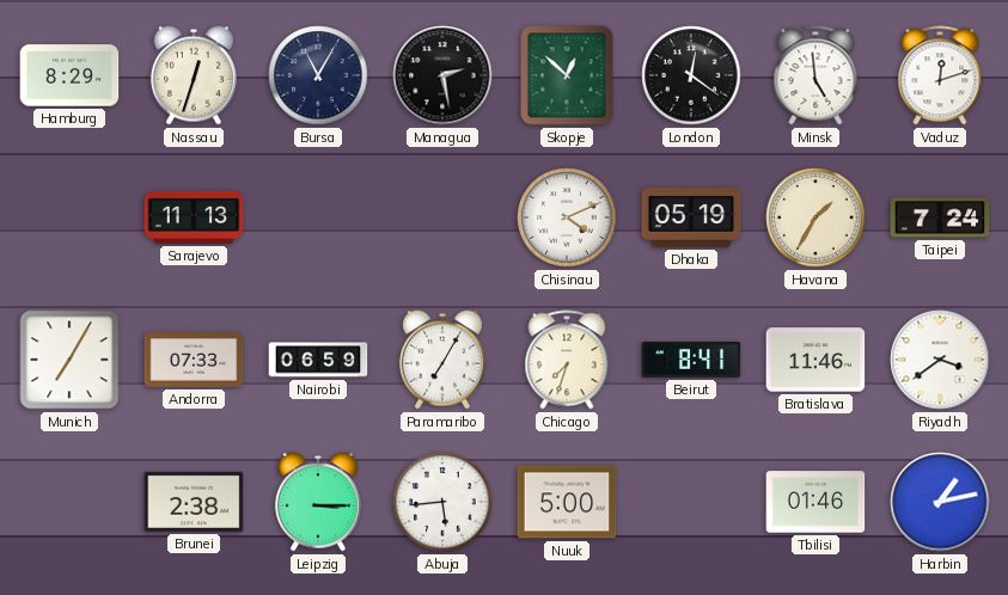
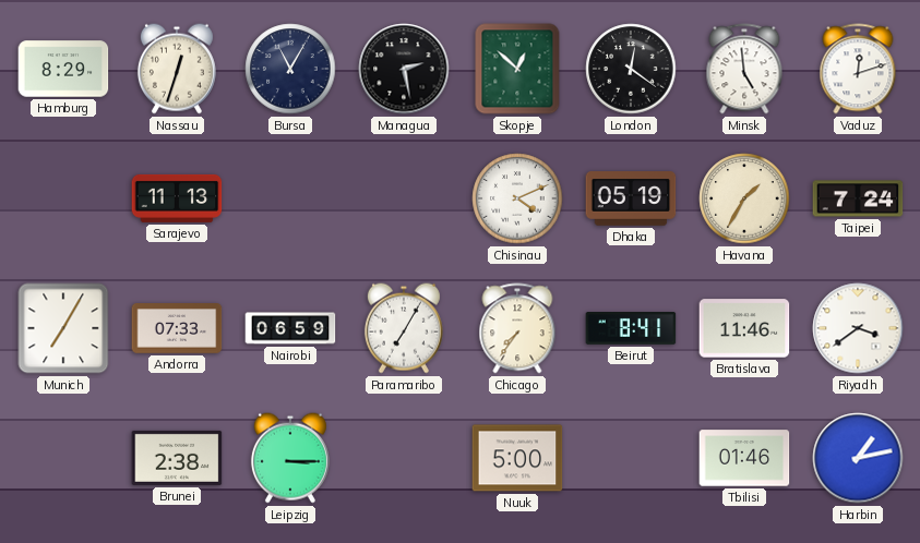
Chicago: 7:33 -> 7:36
Abuja: 5:44 -> none
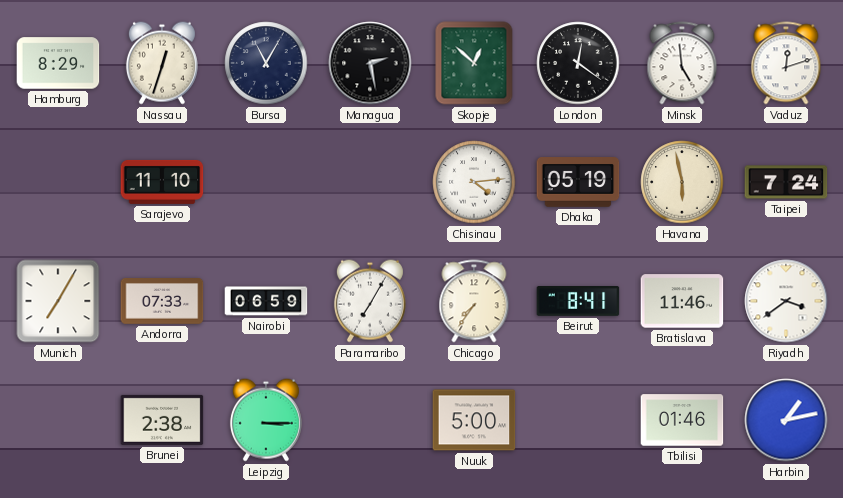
Sarajevo: 11:13 -> 11:10
Chisinau: 4:11 -> 4:14
Havana: 1:35 -> 5:58
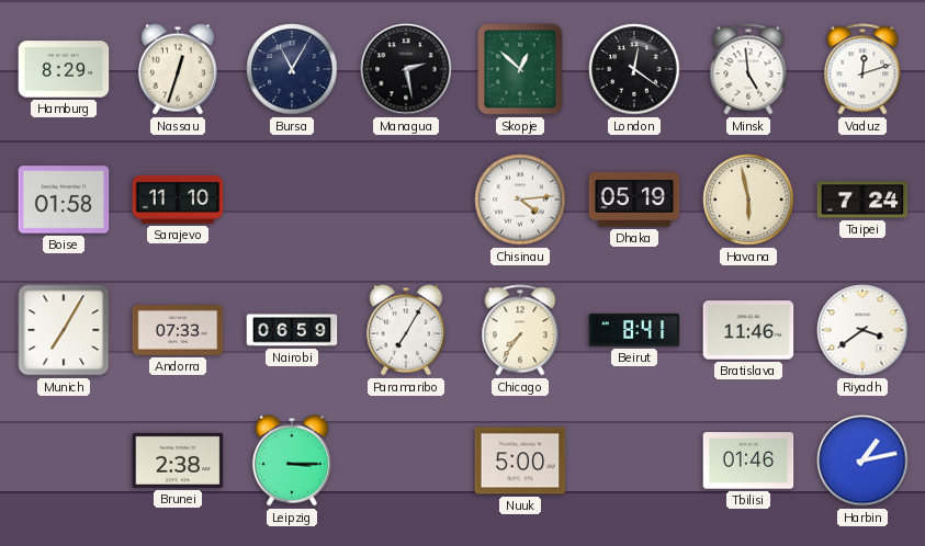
Boise: none -> 01:58
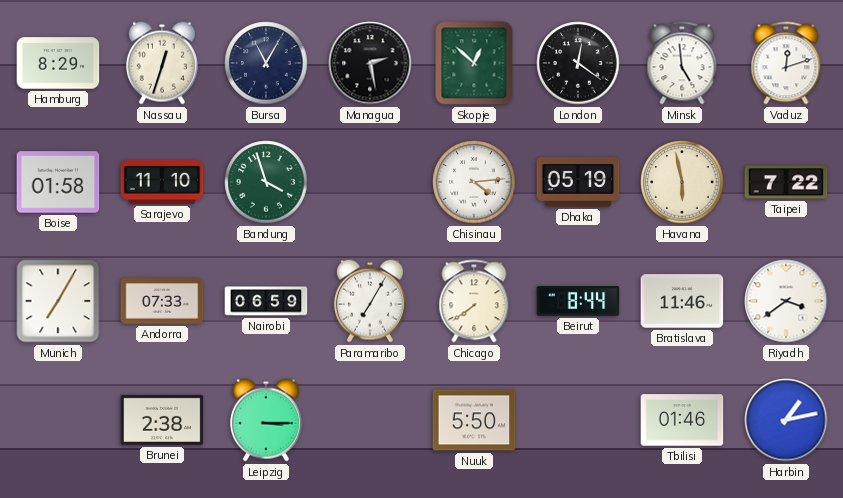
Bandung: none -> 3:57
Taipei: 7:24 -> 7:22
Chicago: 7:36 -> 7:39
Beirut: 8:41 -> 8:44
Nuuk: 5:00 -> 5:50
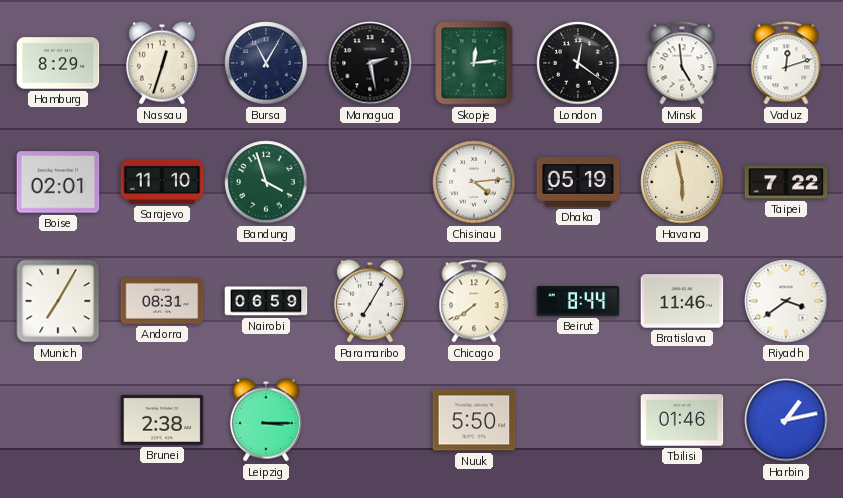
Skopje: 12:52 -> 12:14
Boise: 01:58 -> 02:01
Andorra: 07:33 -> 08:31
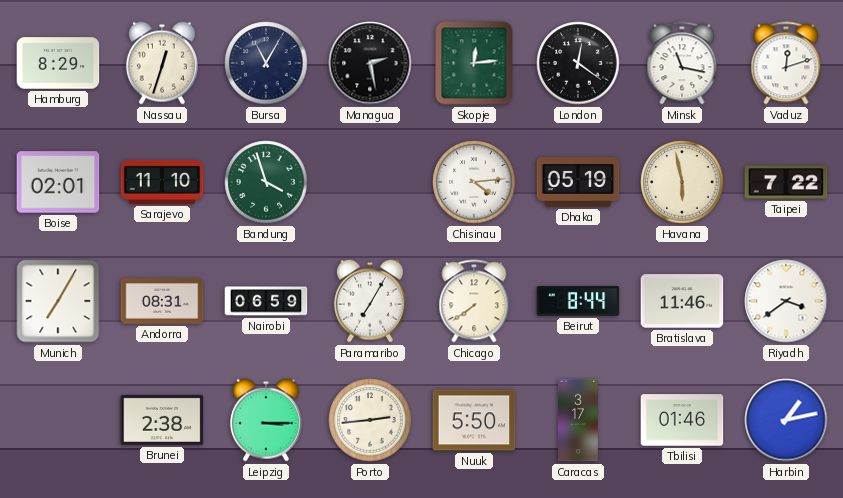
Minsk: 4:59 -> 11:17
Porto: none -> 2:44
Caracas: none -> 3:17
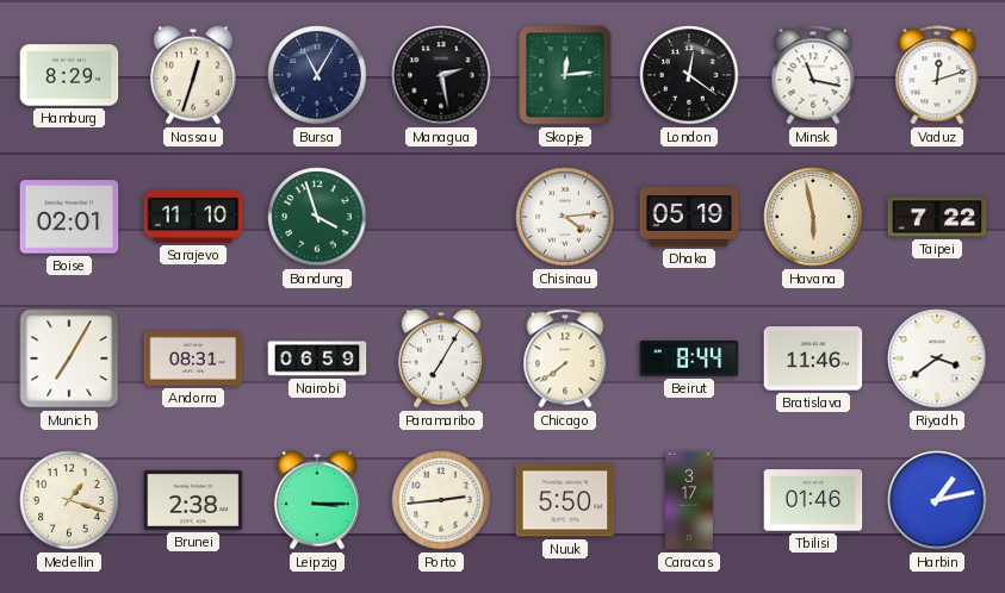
Medellin: none -> 1:18
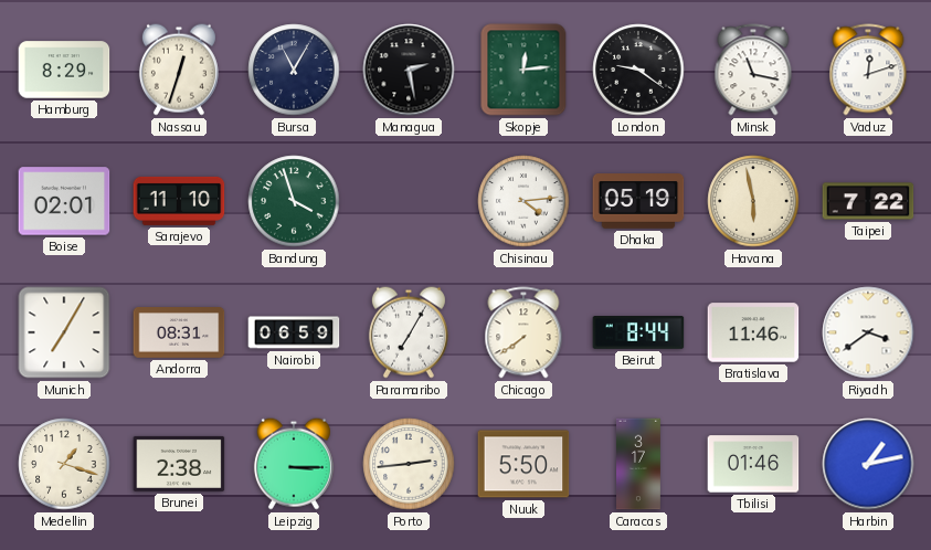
London: 12:21 -> 9:21
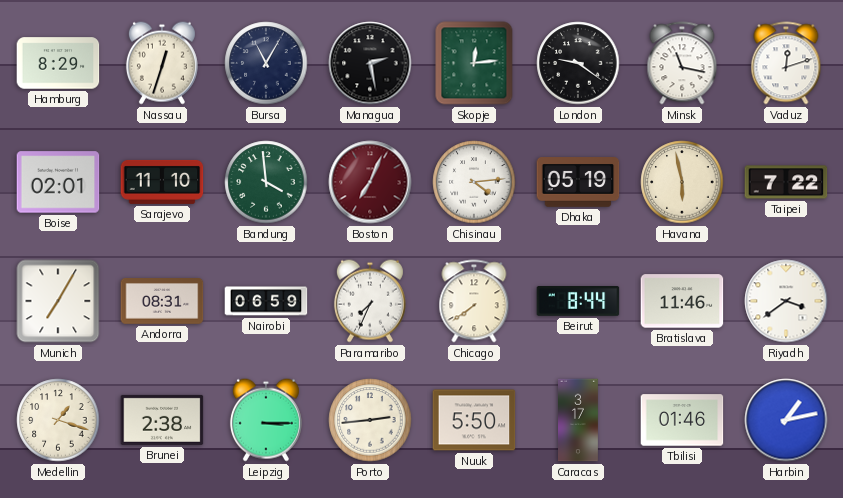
Bandung: 3:57 -> 3:59
Boston: none -> 7:04
Paramaribo: 7:05 -> 7:34
